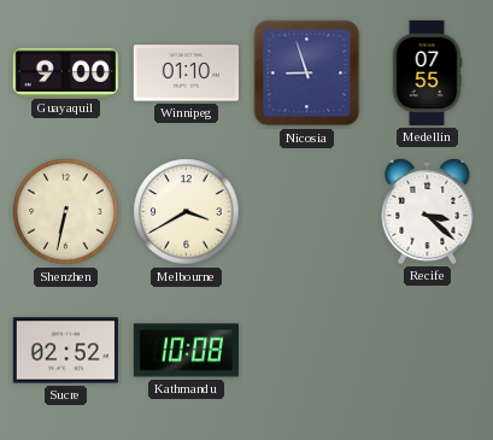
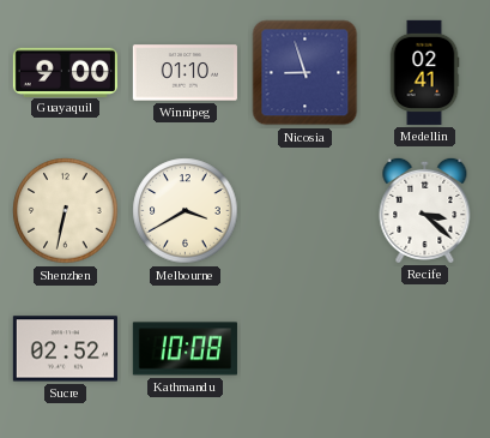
Medellin: 07:55 -> 02:41
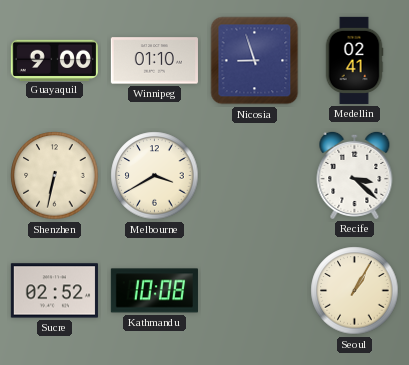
Seoul: none -> 1:05
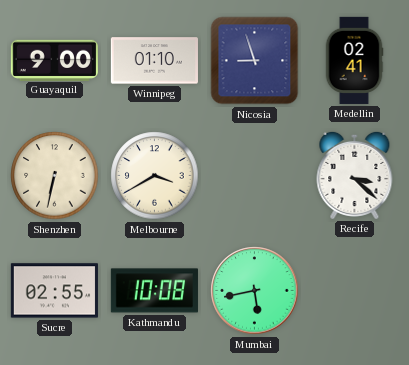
Sucre: 02:52 -> 02:55
Mumbai: none -> 5:43
Seoul: 1:05 -> none
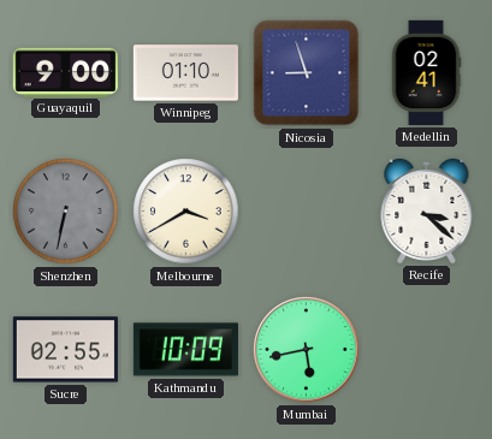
Shenzhen dial: cream -> grey
Kathmandu: 10:08 -> 10:09
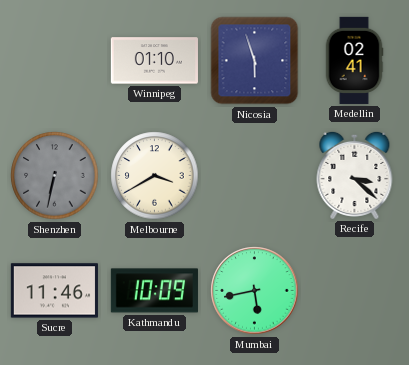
Guayaquil: 9:00 -> none
Nicosia: 8:57 -> 5:57
Sucre: 02:55 -> 11:46
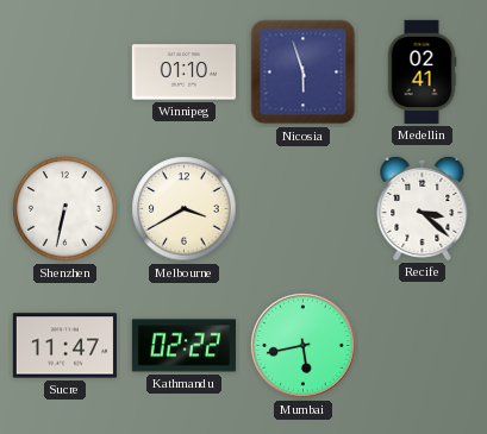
Shenzhen dial: grey -> white
Sucre: 11:46 -> 11:47
Kathmandu: 10:09 -> 02:22
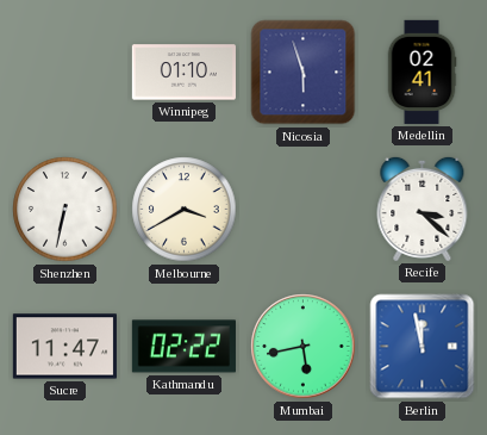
Berlin: none -> 11:58
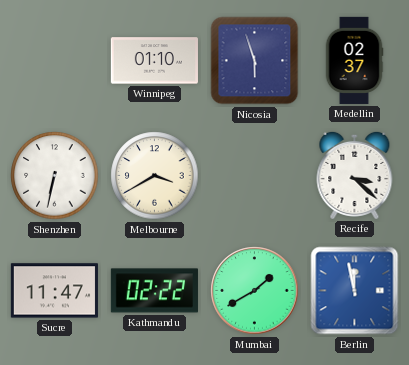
Medellin: 02:41 -> 02:37
Mumbai: 5:43 -> 1:40
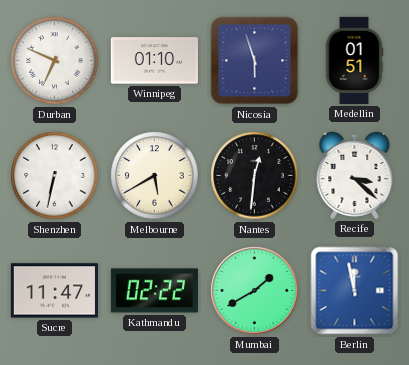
Durban: none -> 6:49
Medellin: 02:37 -> 01:51
Melbourne: 3:40 -> 5:40
Nantes: none -> 12:31
